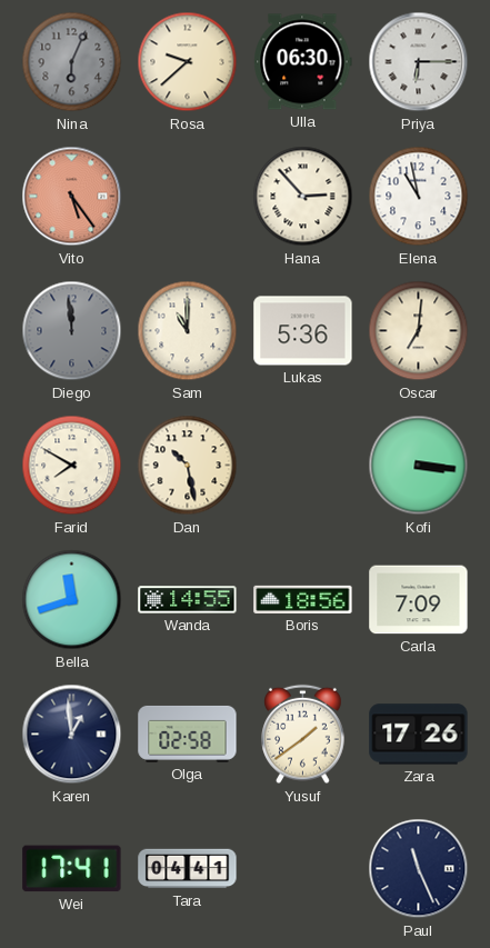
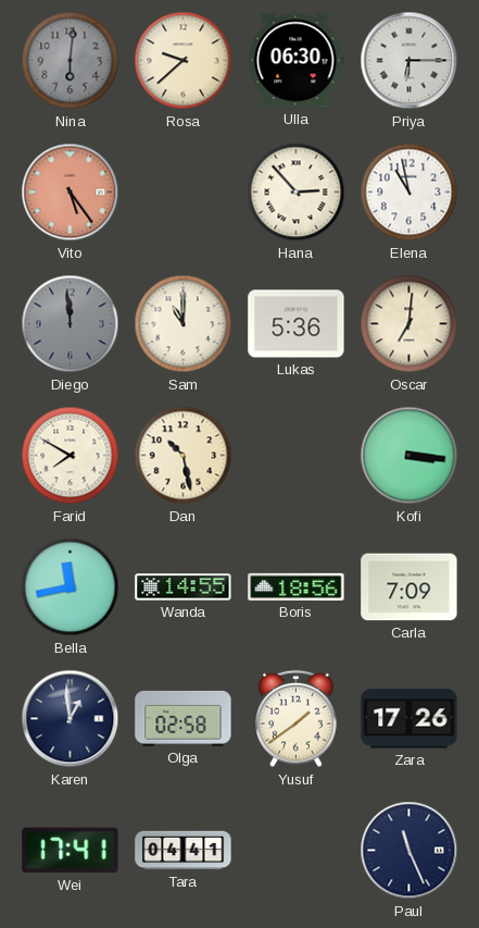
Nina: 6:04 -> 6:01
Bella: 11:42 -> 11:43
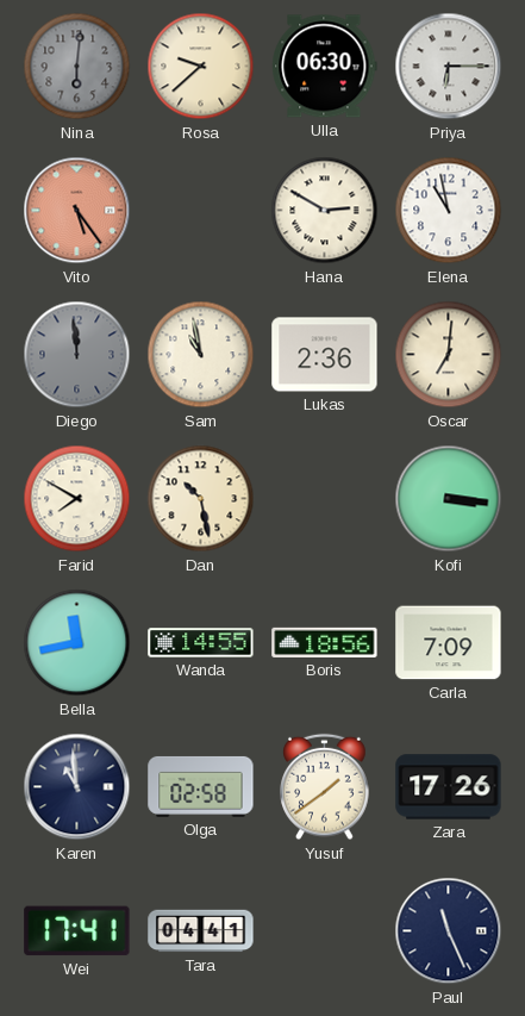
Hana: 2:53 -> 2:50
Sam: 11:00 -> 10:58
Lukas: 5:36 -> 2:36
Karen: 12:59 -> 10:59
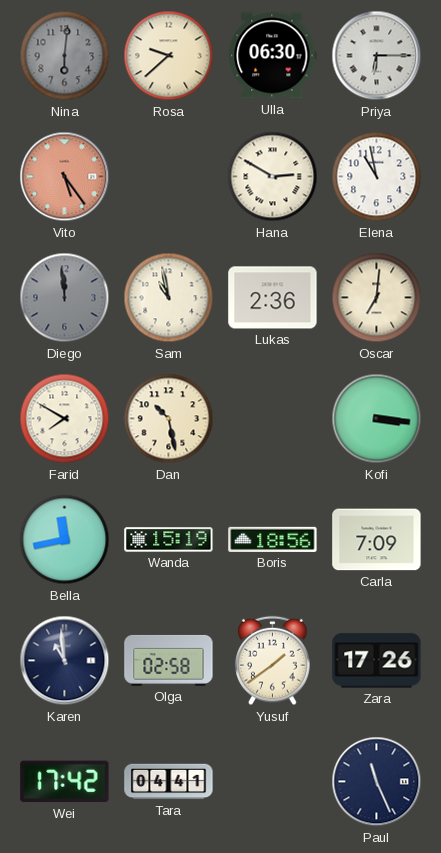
Wanda: 14:55 -> 15:19
Wei: 17:41 -> 17:42
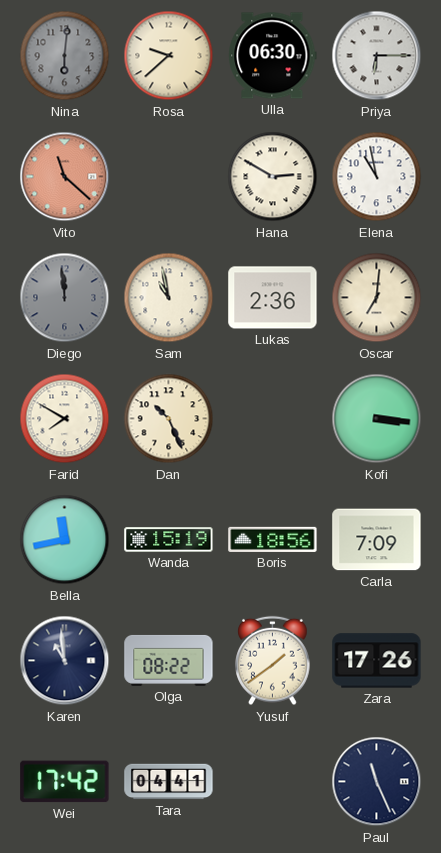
Vito: 5:24 -> 11:22
Dan: 10:28 -> 10:26
Olga: 02:58 -> 08:22
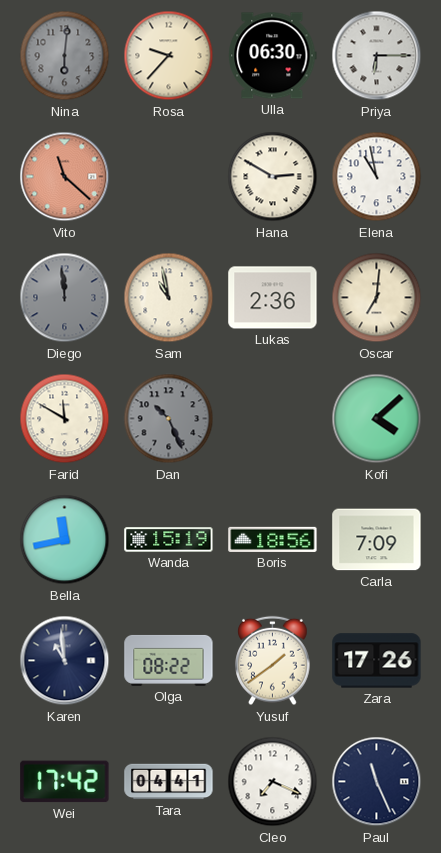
Rosa: 9:38 -> 9:37
Farid: 7:50 -> 11:50
Dan dial: cream -> grey
Kofi: 3:16 -> 4:08
Cleo: none -> 7:19
